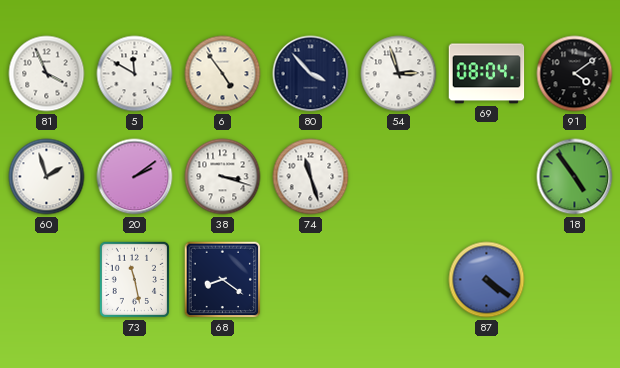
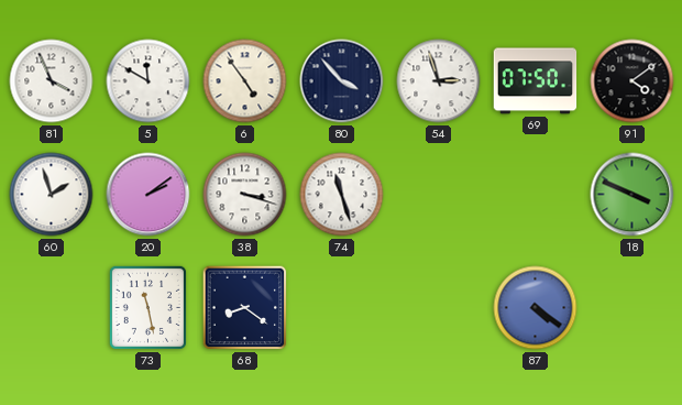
69: 08:04 -> 07:50
18: 4:54 -> 3:49
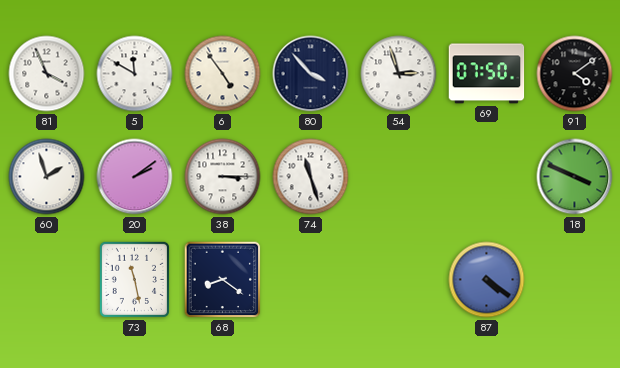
38: 3:18 -> 3:15
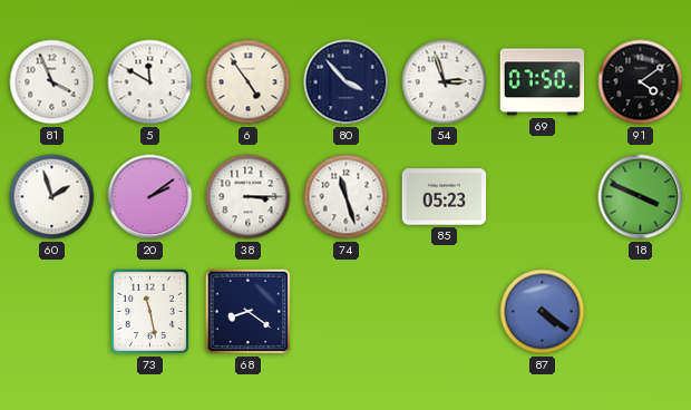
85: none -> 05:23
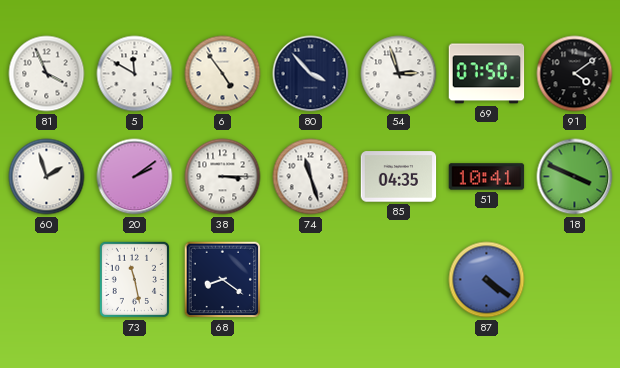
85: 05:23 -> 04:35
51: none -> 10:41
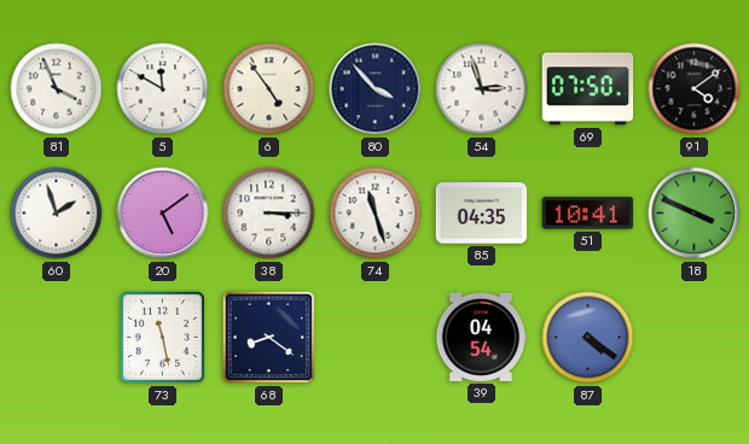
20: 2:09 -> 5:09
39: none -> 04:54
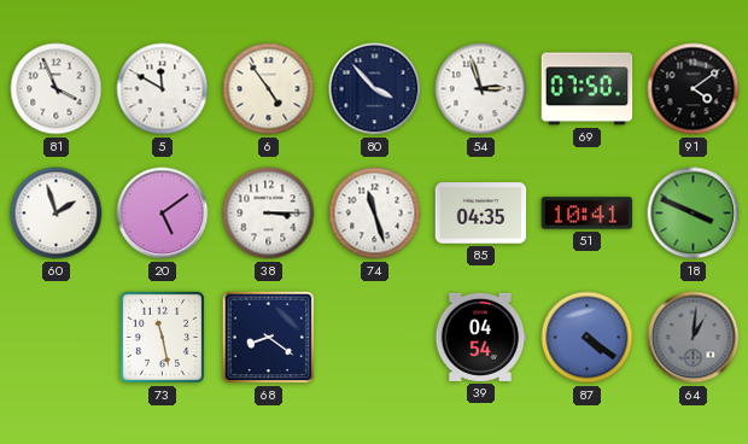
64: none -> 1:01
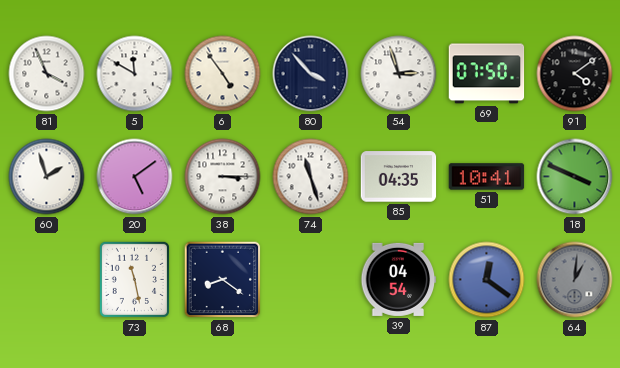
87: 4:21 -> 12:21
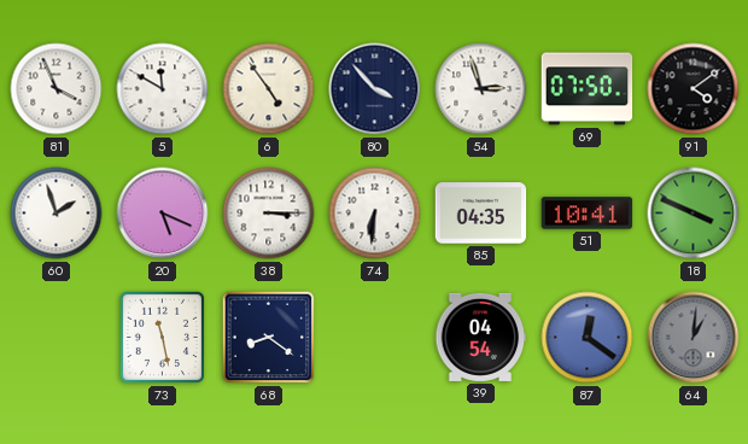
20: 5:09 -> 5:19
74: 11:27 -> 6:31
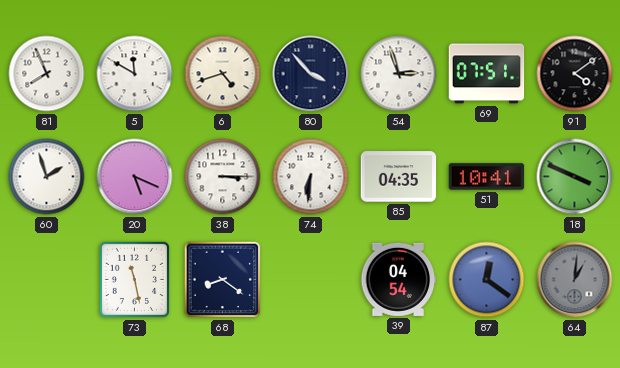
81: 3:56 -> 7:56
6: 4:54 -> 4:42
69: 07:50 -> 07:51
